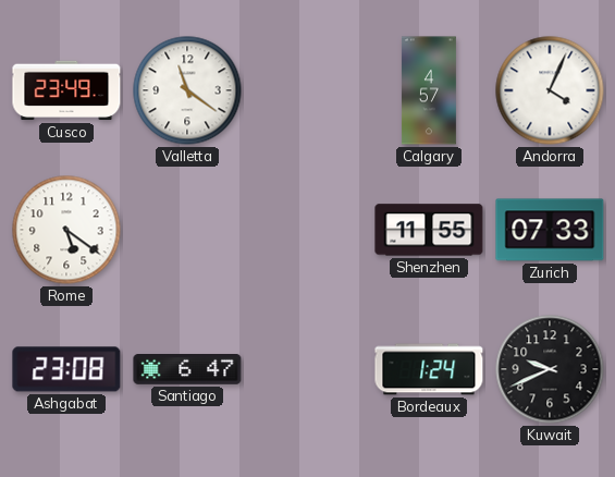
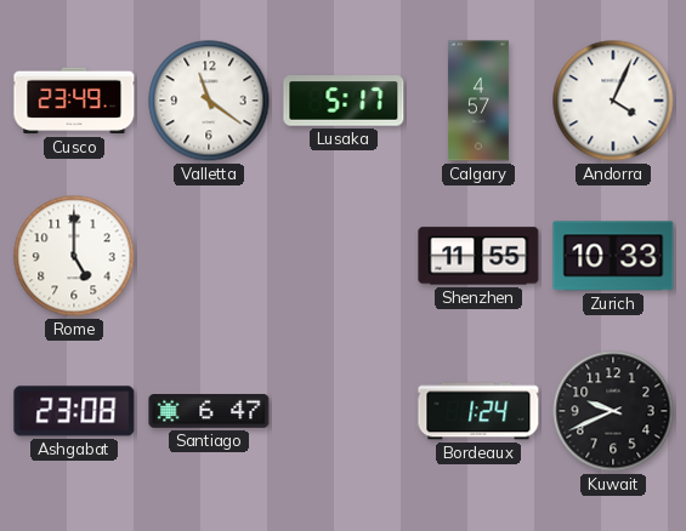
Lusaka: none -> 5:17
Rome: 5:21 -> 5:00
Zurich: 07:33 -> 10:33
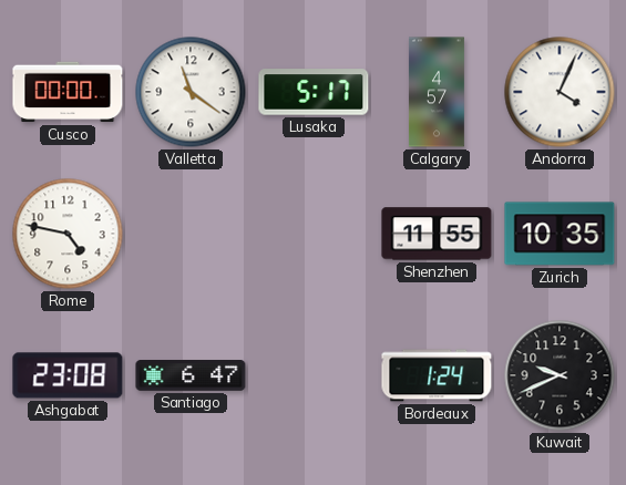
Cusco: 23:49 -> 00:00
Rome: 5:00 -> 4:47
Zurich: 10:33 -> 10:35
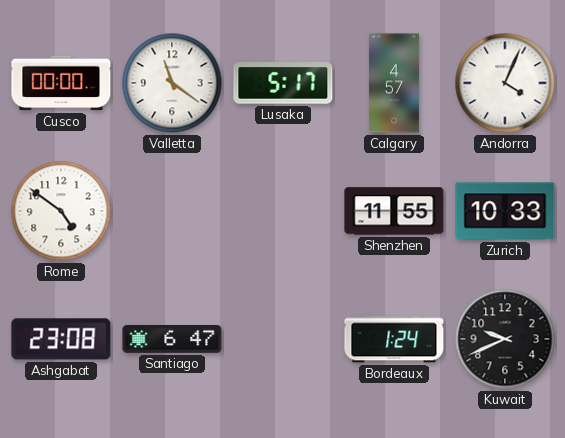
Rome: 4:47 -> 4:51
Zurich: 10:35 -> 10:33
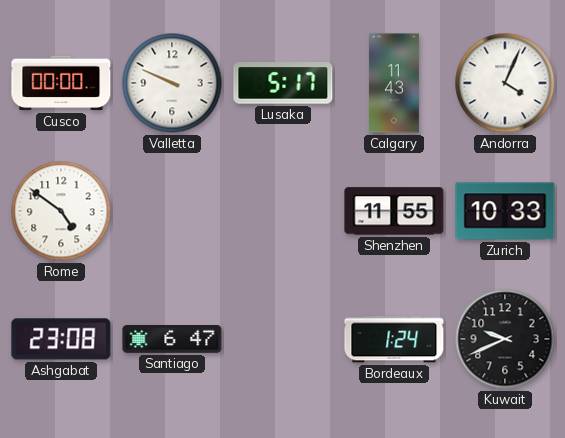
Valletta: 11:21 -> 9:49
Calgary: 4:57 -> 11:43
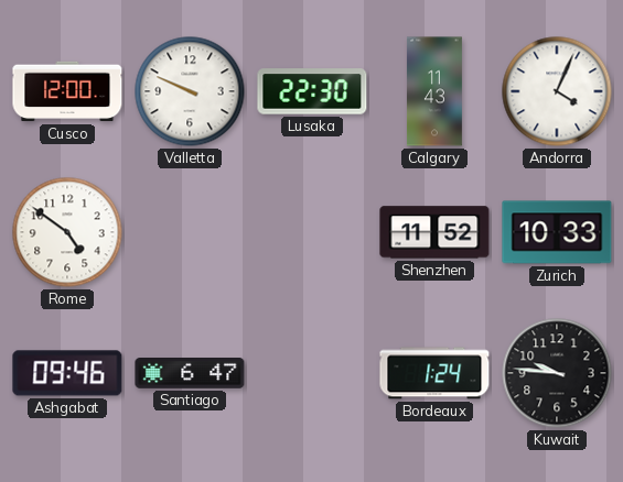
Cusco: 00:00 -> 12:00
Lusaka: 5:17 -> 22:30
Shenzhen: 11:55 -> 11:52
Ashgabat: 23:08 -> 09:46
Kuwait: 9:41 -> 9:46
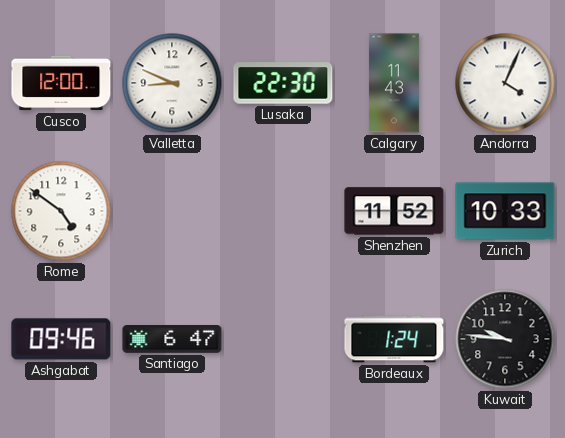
Valletta: 9:49 -> 8:49
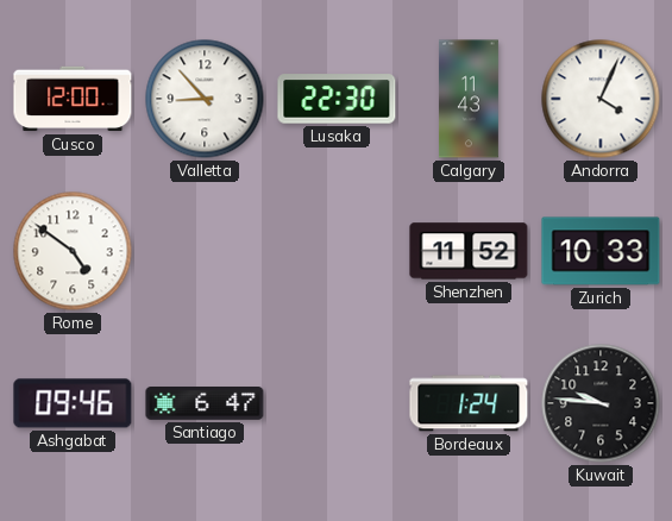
Valletta: 8:49 -> 8:53
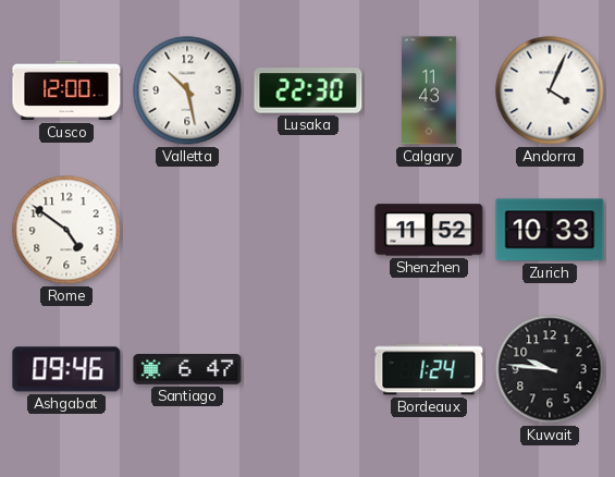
Valletta: 8:53 -> 10:28
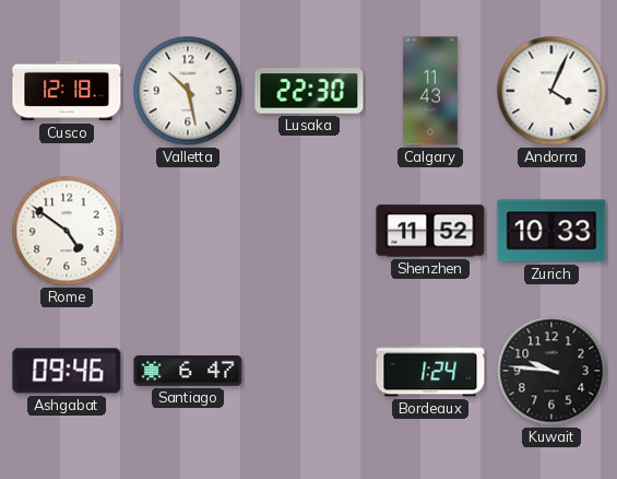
Cusco: 12:00 -> 12:18
